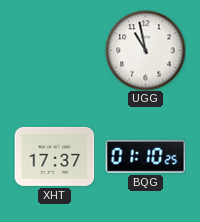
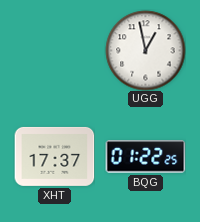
UGG: 10:58 -> 12:58
BQG: 01:10 -> 01:22
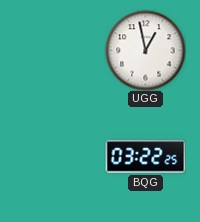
XHT: 17:37 -> none
BQG: 01:22 -> 03:22
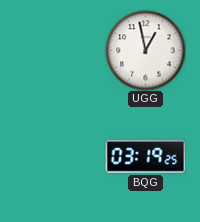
BQG: 03:22 -> 03:19
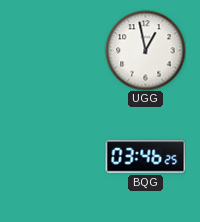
BQG: 03:19 -> 03:46
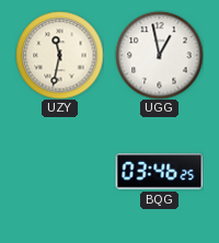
UZY: none -> 11:32
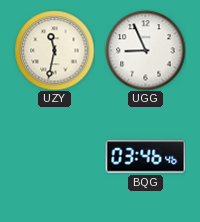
UGG: 12:58 -> 8:56
BQG: 03:46:25 -> 03:46:46
